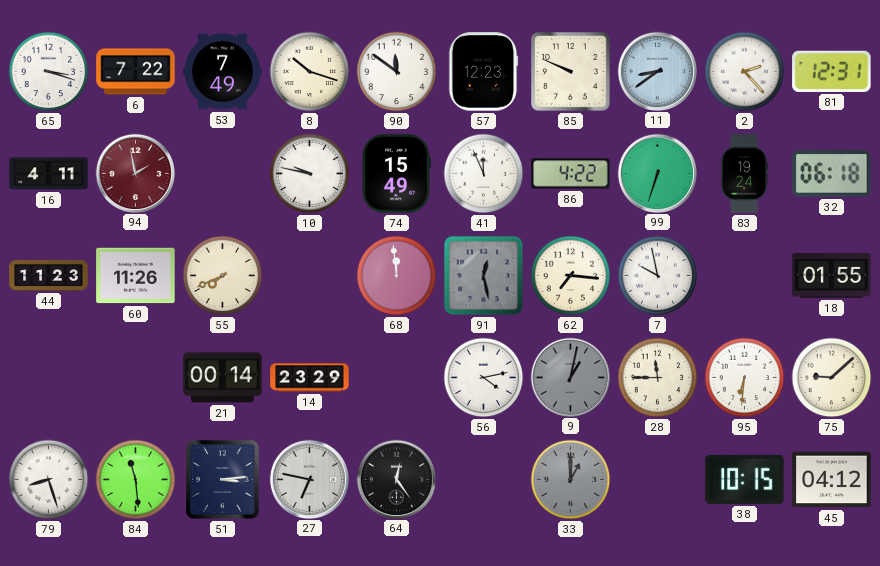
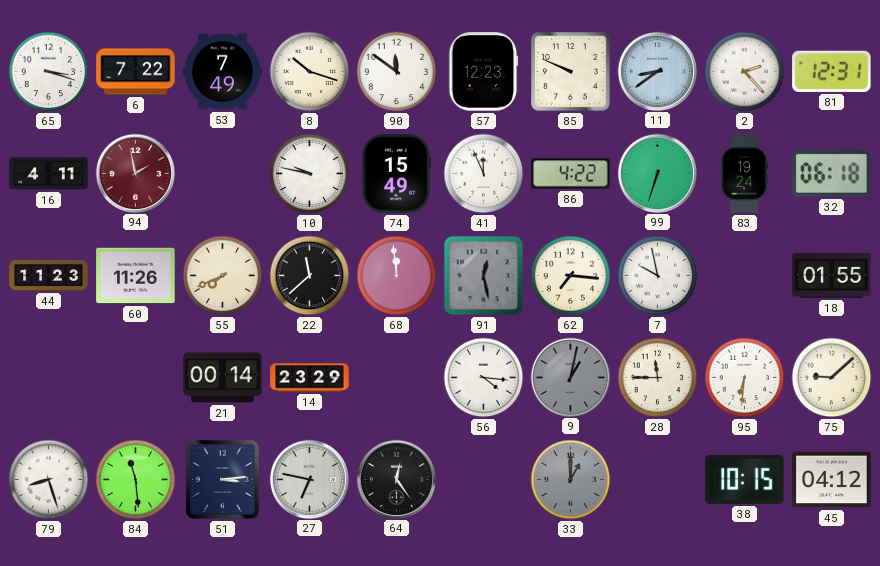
22: none -> 11:38
56: 4:13 -> 4:16
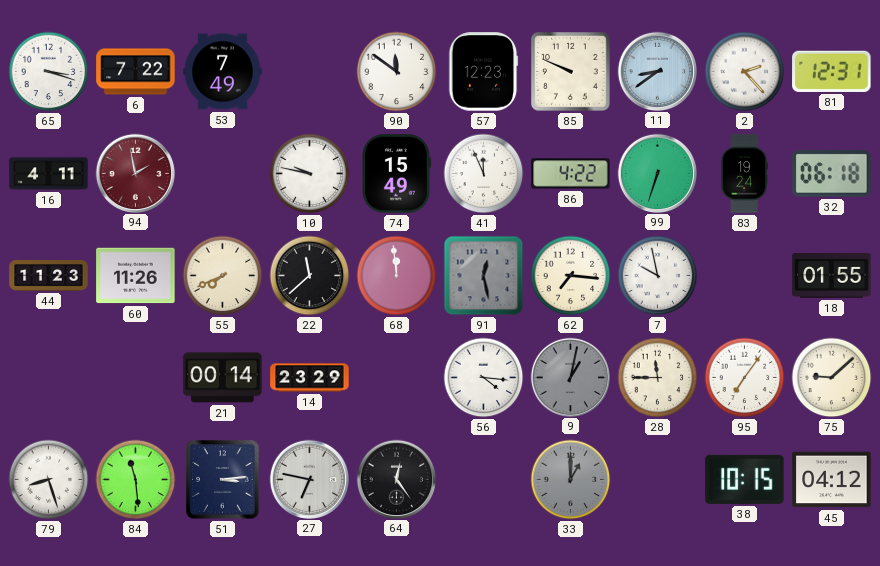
8: 10:18 -> none
95: 6:31 -> 7:06
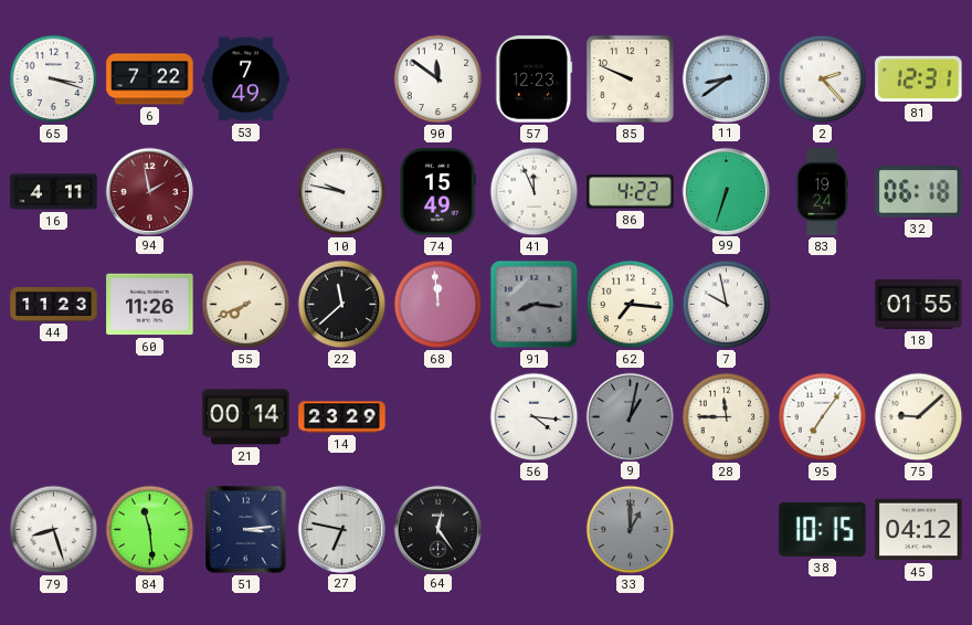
91: 12:28 -> 8:16
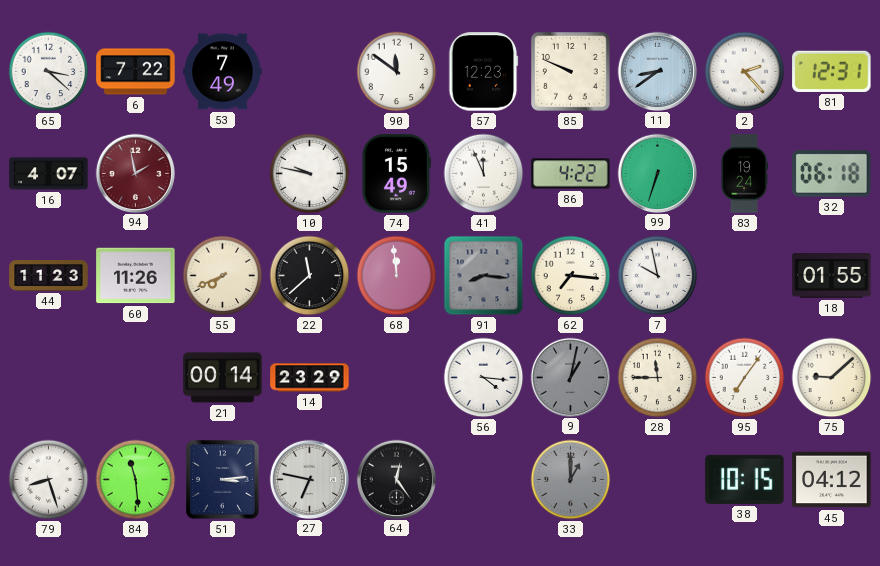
65: 3:18 -> 3:22
16: 4:11 -> 4:07
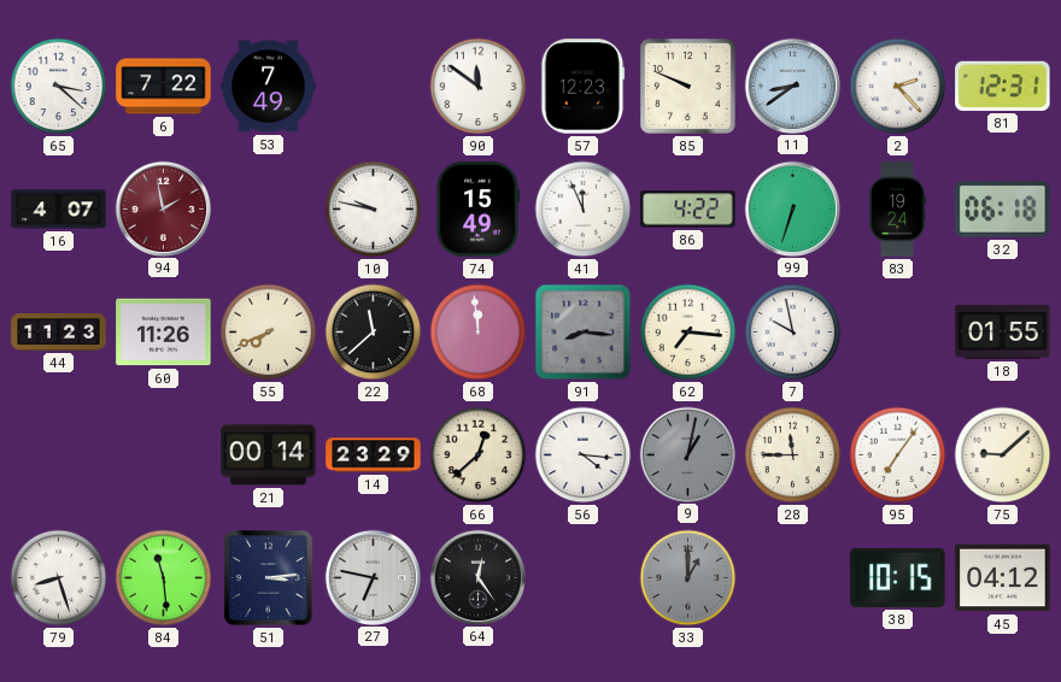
66: none -> 12:38
